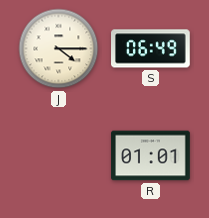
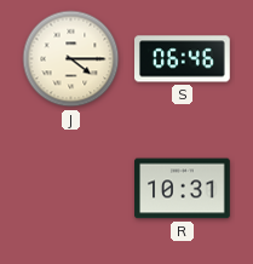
S: 06:49 -> 06:46
R: 01:01 -> 10:31
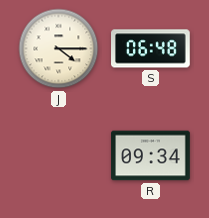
S: 06:46 -> 06:48
R: 10:31 -> 09:34
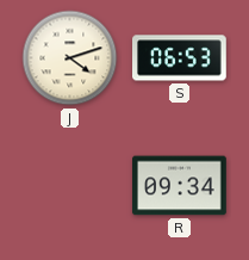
J: 4:15 -> 4:12
S: 06:48 -> 06:53
